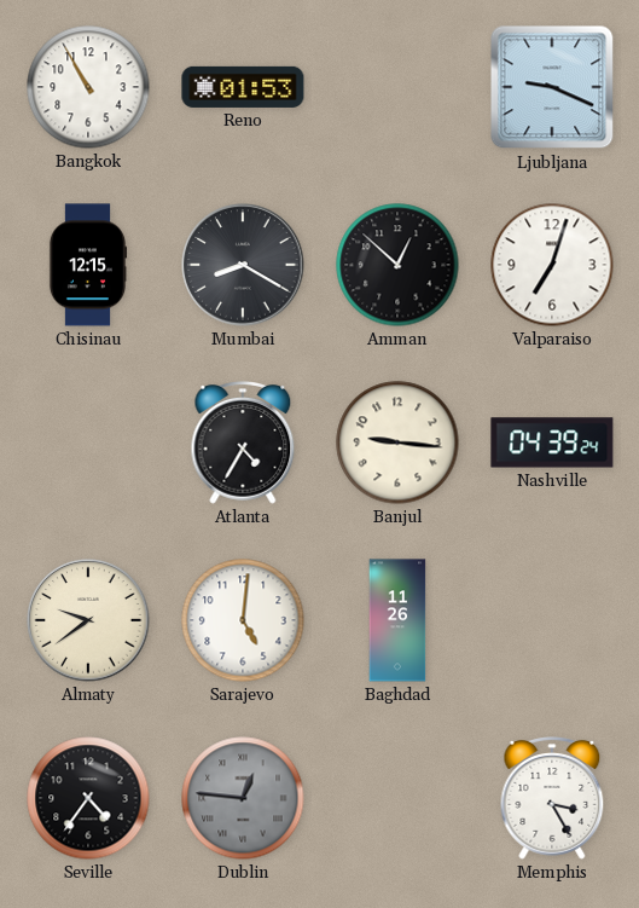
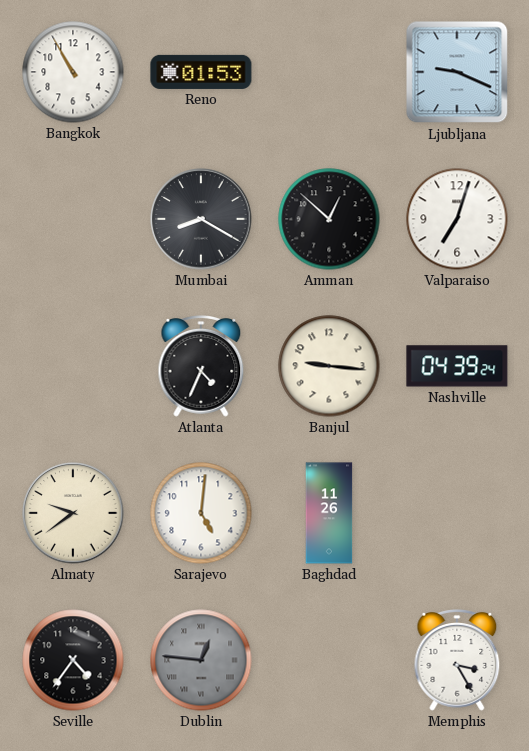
Chisinau: 12:15 -> none
Atlanta: 4:35 -> 4:34
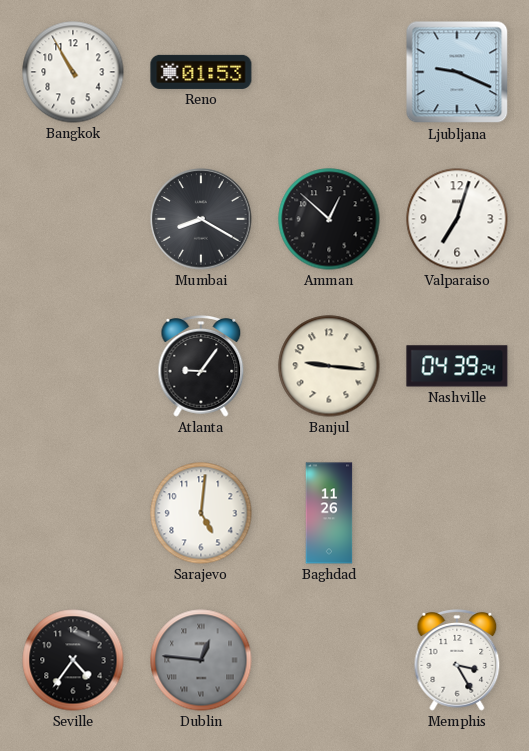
Atlanta: 4:34 -> 9:06
Almaty: 9:39 -> none
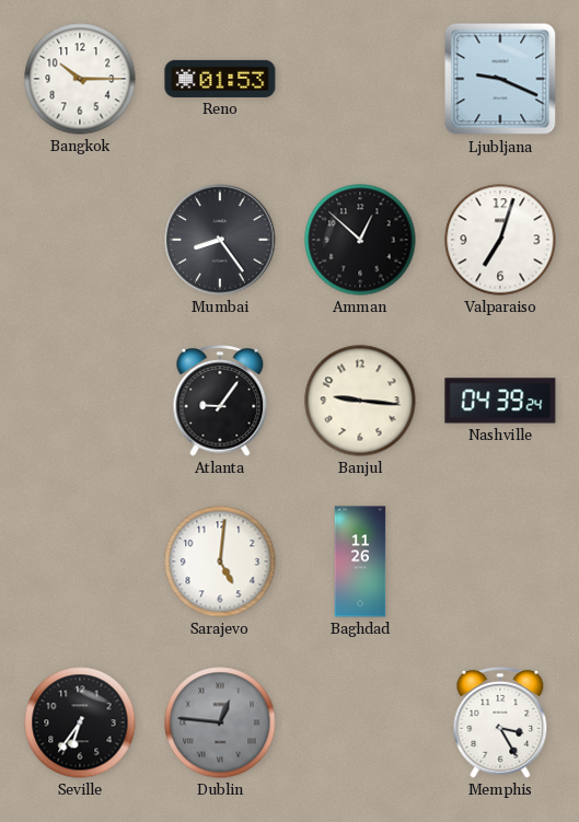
Bangkok: 10:55 -> 10:15
Mumbai: 8:20 -> 8:24
Seville: 4:36 -> 6:36
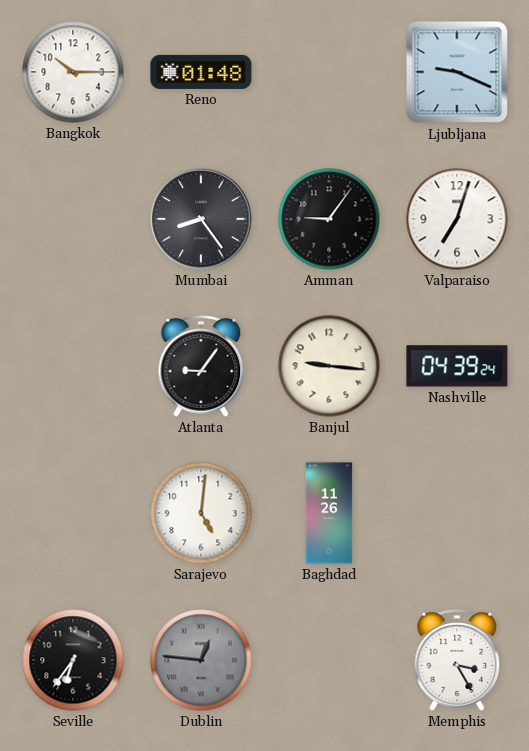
Reno: 01:53 -> 01:48
Amman: 12:52 -> 9:06
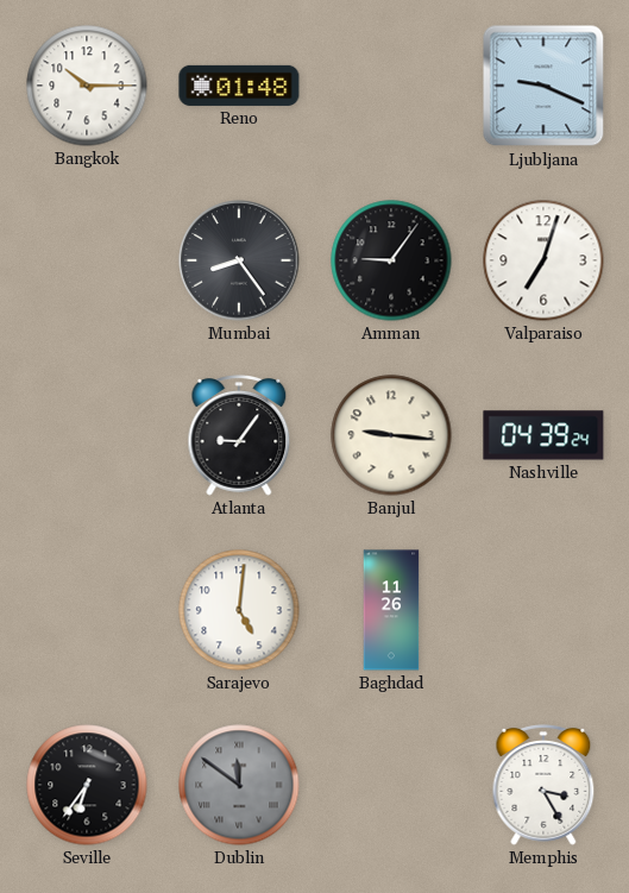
Dublin: 12:46 -> 11:51
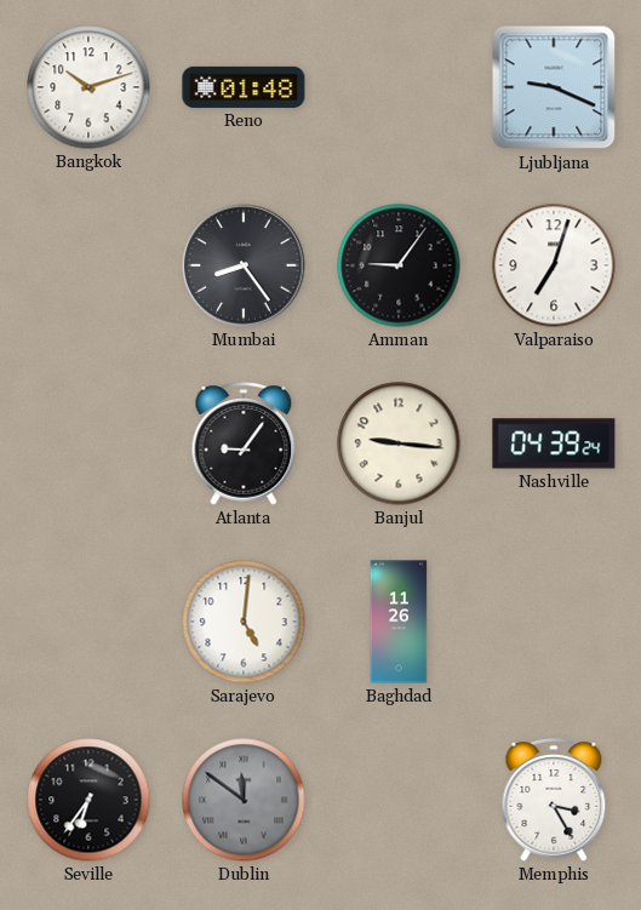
Bangkok: 10:15 -> 10:12
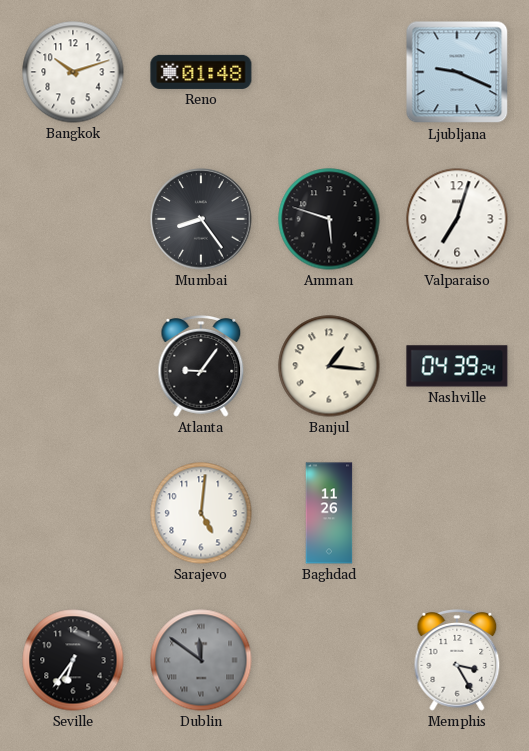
Amman: 9:06 -> 5:48
Banjul: 9:16 -> 1:16
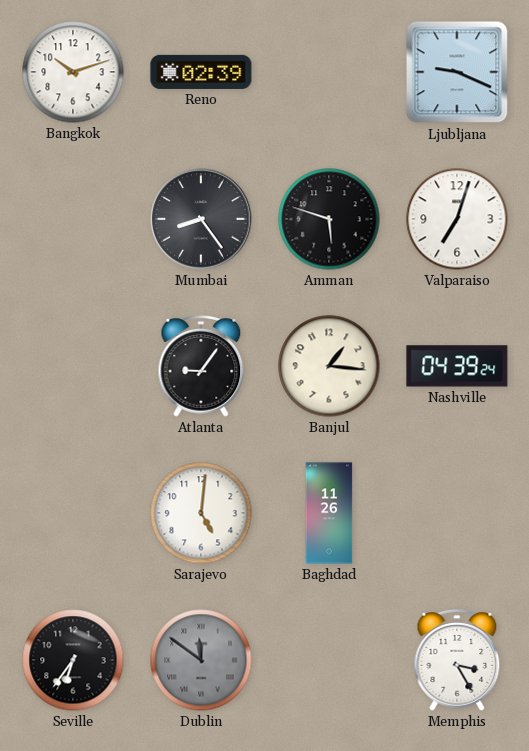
Reno: 01:48 -> 02:39
